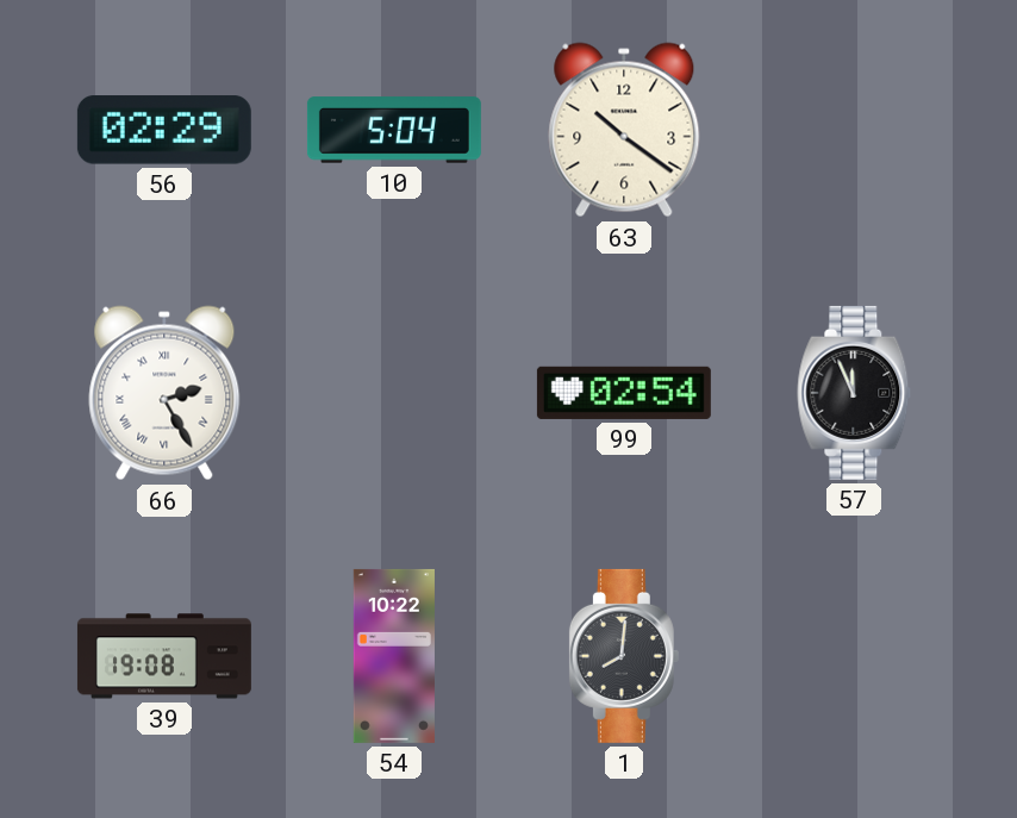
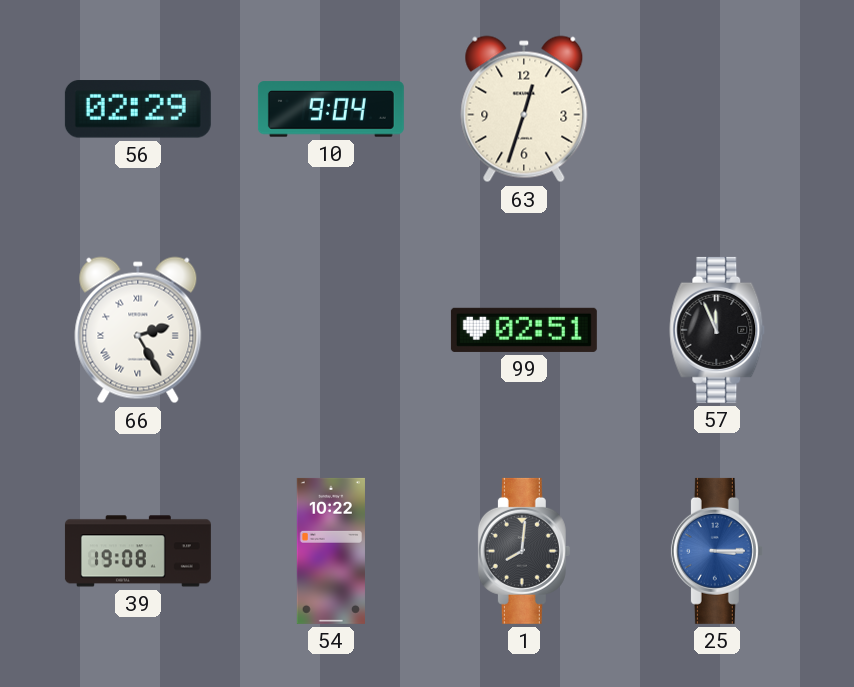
10: 5:04 -> 9:04
63: 10:21 -> 12:33
99: 02:54 -> 02:51
25: none -> 3:15
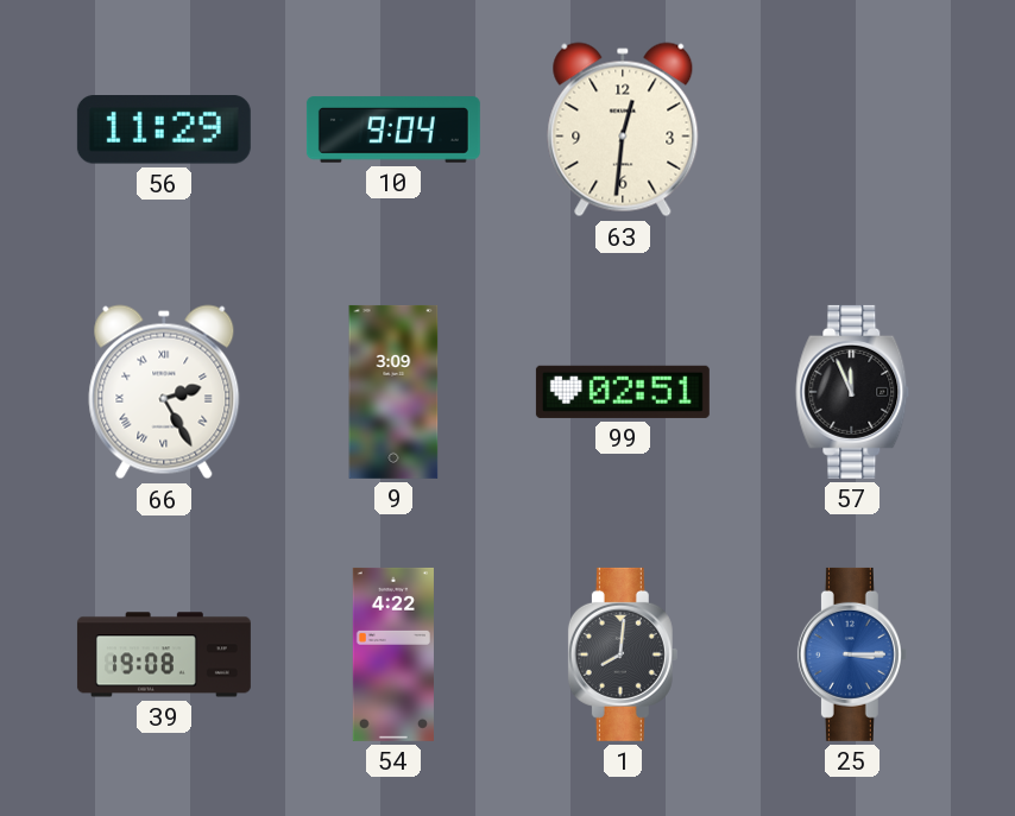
56: 02:29 -> 11:29
63: 12:33 -> 12:31
9: none -> 3:09
54: 10:22 -> 4:22
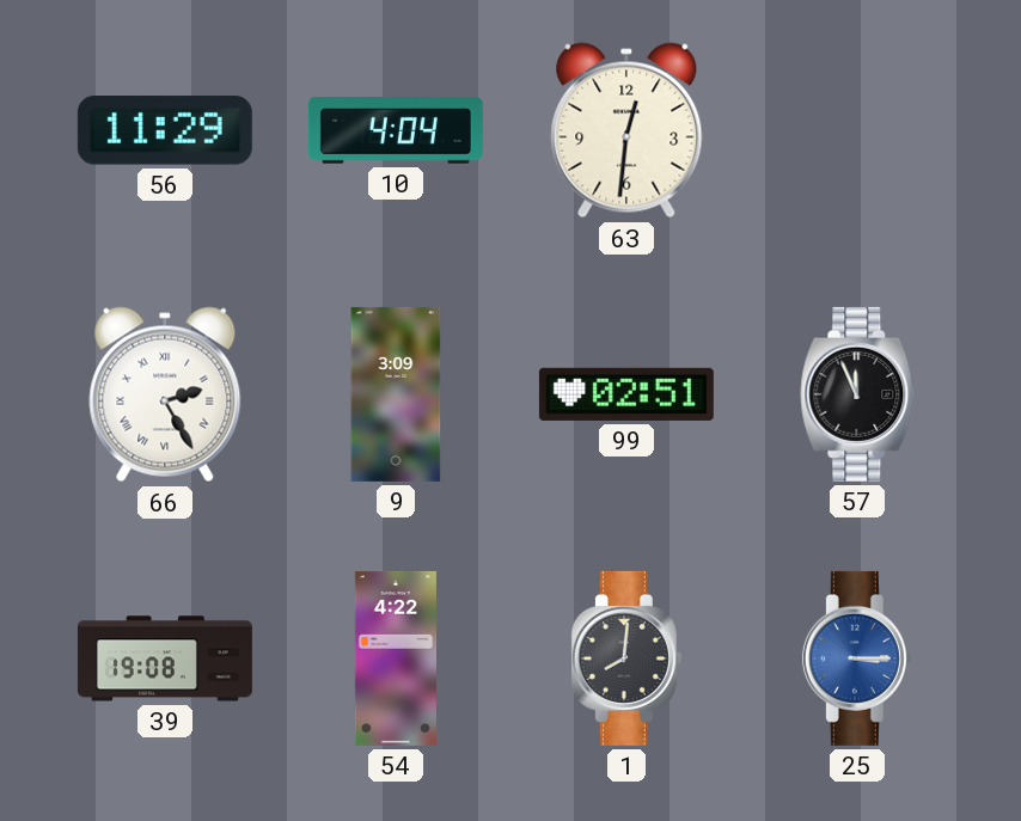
10: 9:04 -> 4:04
